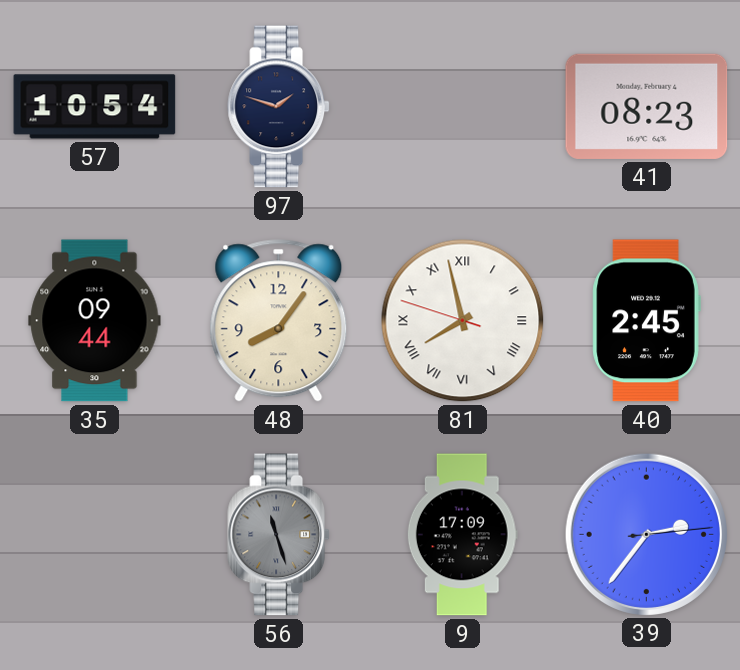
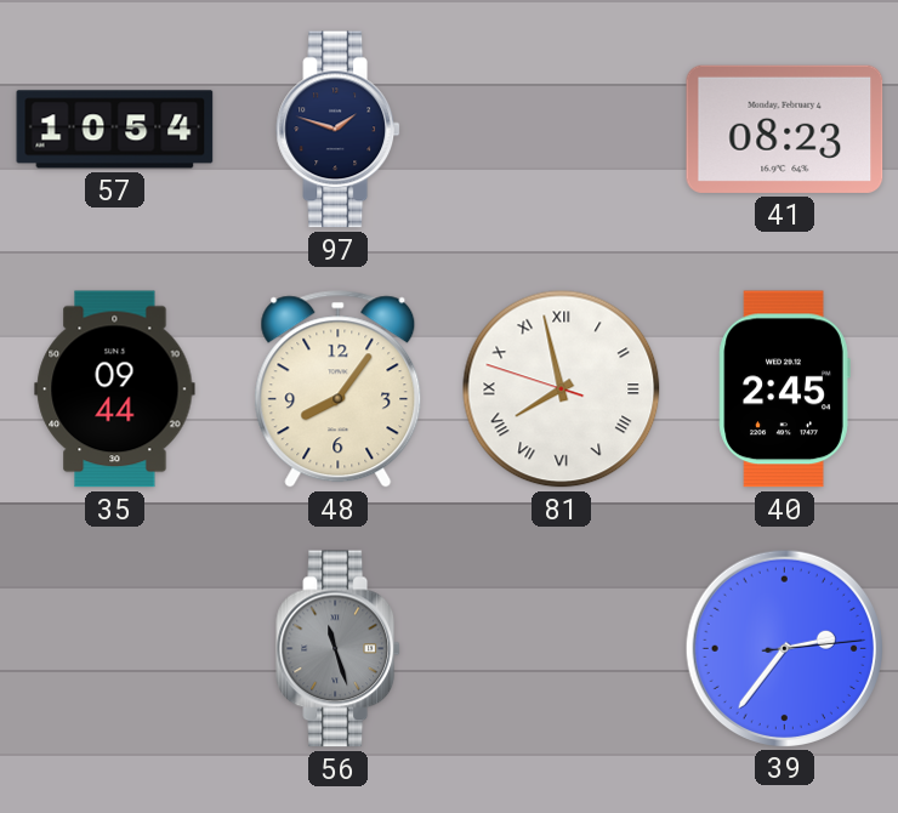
9: 17:09 -> none
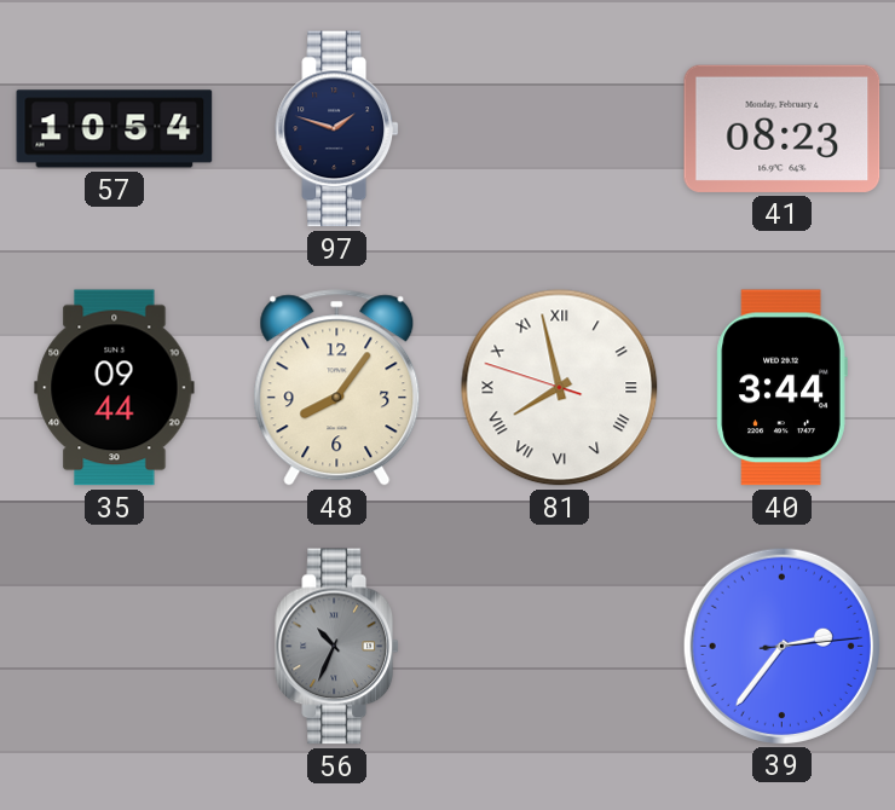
40: 2:45 -> 3:44
56: 11:27 -> 10:34
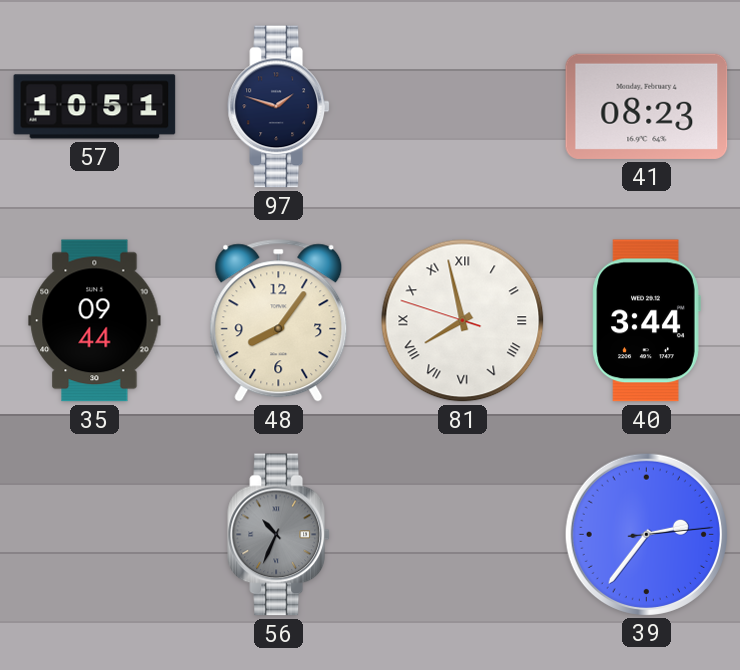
57: 10:54 -> 10:51
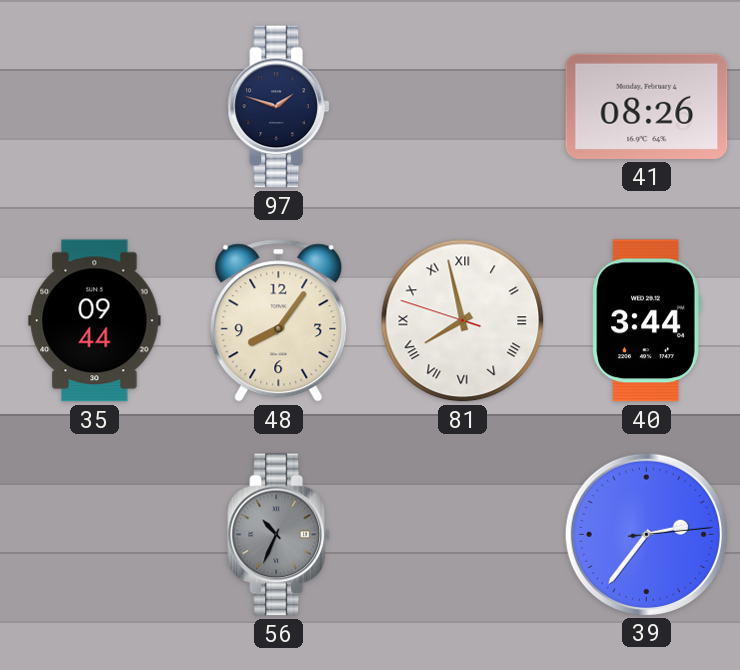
57: 10:51 -> none
41: 08:23 -> 08:26
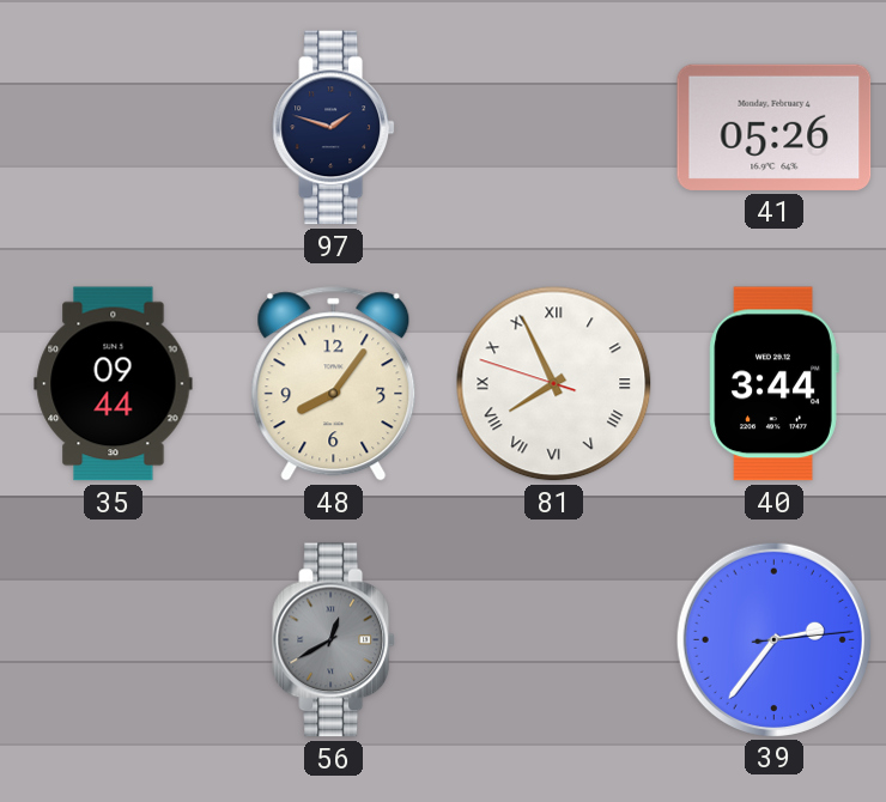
41: 08:26 -> 05:26
81: 7:57 -> 7:55
56: 10:34 -> 12:40
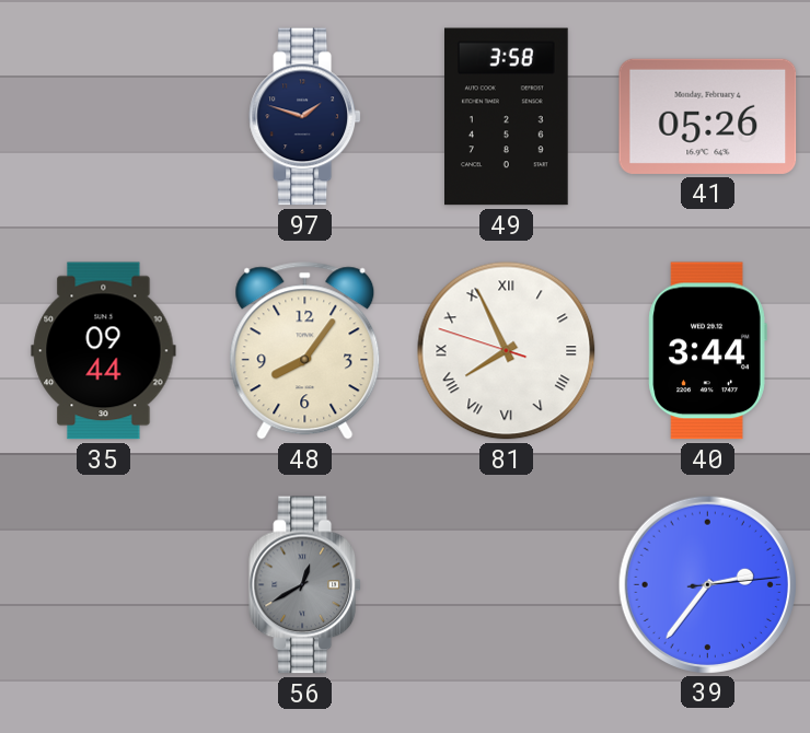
49: none -> 3:58
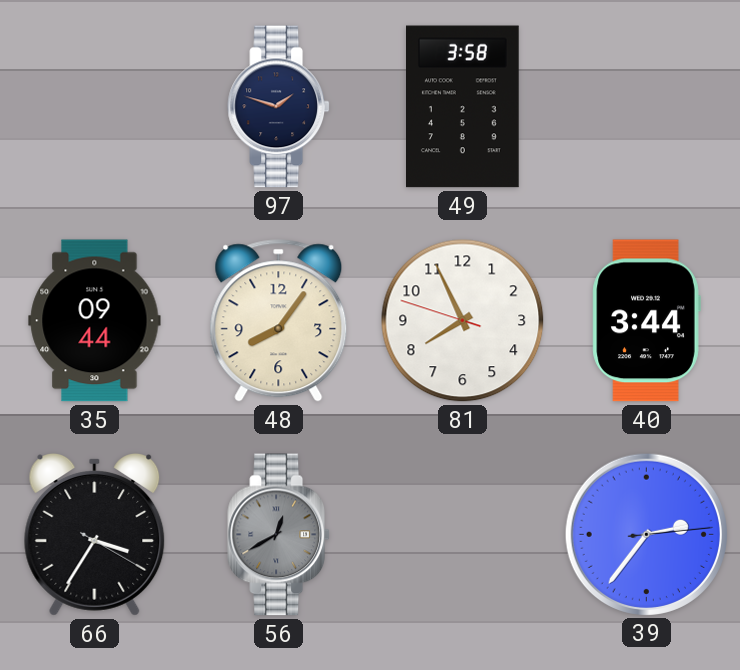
41: 05:26 -> none
81 numerals: Roman -> Arabic
66: none -> 3:35
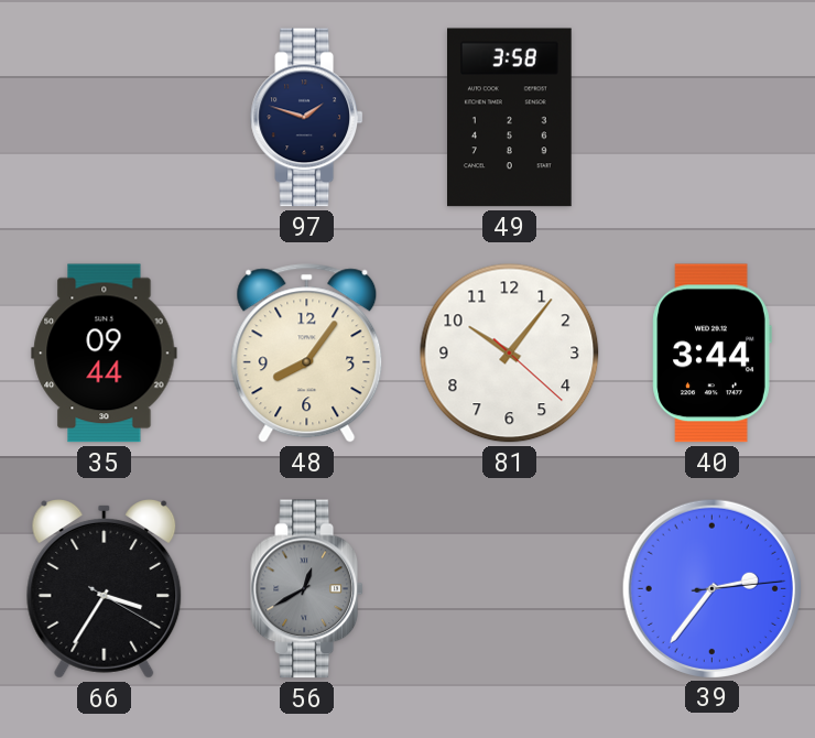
81: 7:55 -> 10:06
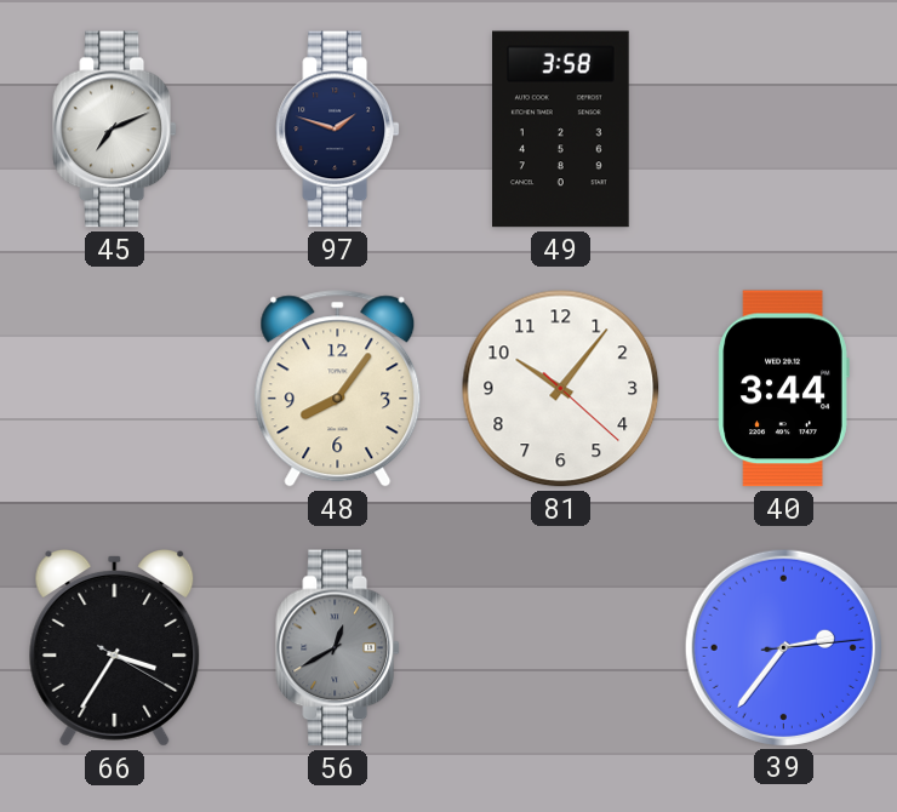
45: none -> 7:11
35: 09:44 -> none
